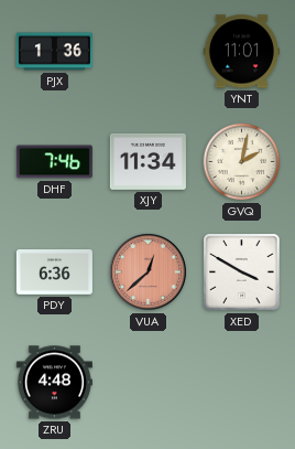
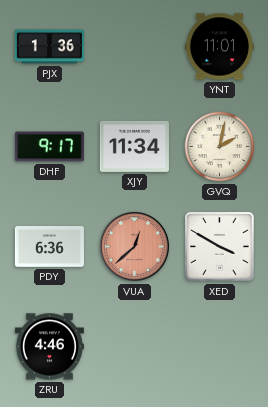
DHF: 7:46 -> 9:17
ZRU: 4:48 -> 4:46
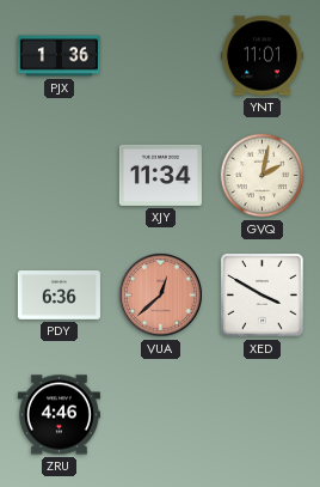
DHF: 9:17 -> none
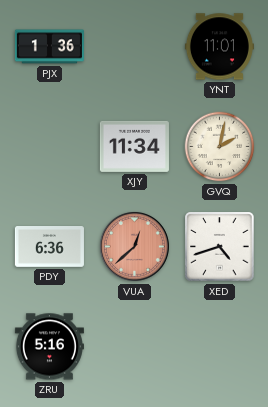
XED: 3:50 -> 4:42
ZRU: 4:46 -> 5:16
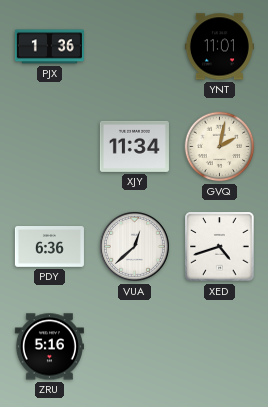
VUA dial: salmon -> white
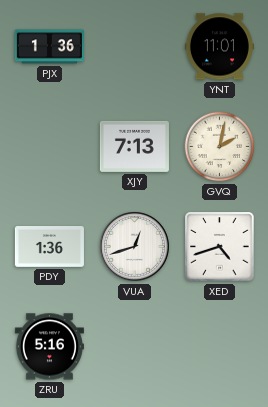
XJY: 11:34 -> 7:13
PDY: 6:36 -> 1:36
VUA: 12:38 -> 12:42
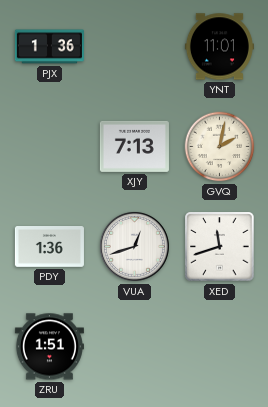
XED: 4:42 -> 11:42
ZRU: 5:16 -> 1:51
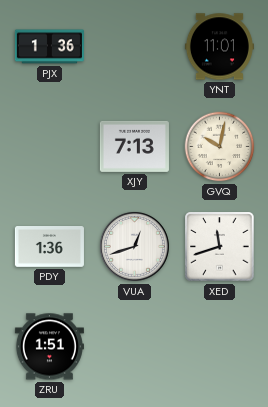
GVQ: 2:02 -> 10:02
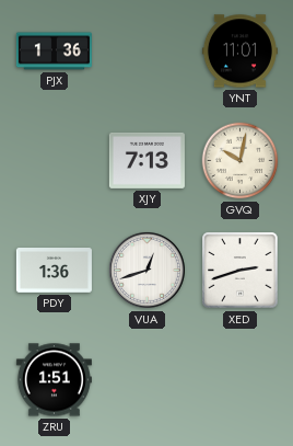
XED: 11:42 -> 2:42
